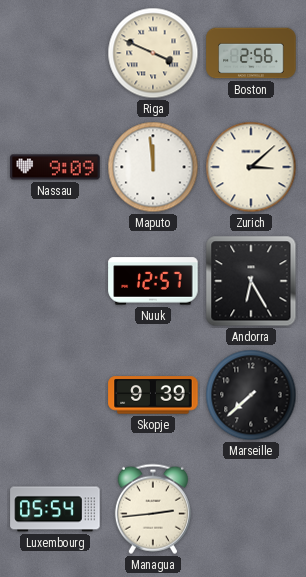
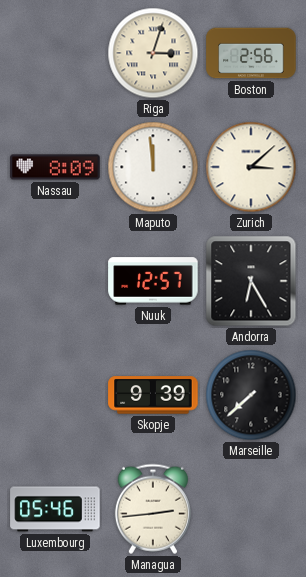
Riga: 3:49 -> 3:03
Nassau: 9:09 -> 8:09
Luxembourg: 05:54 -> 05:46
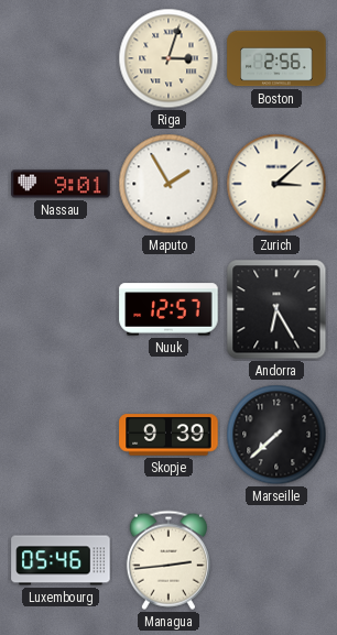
Nassau: 8:09 -> 9:01
Maputo: 11:59 -> 1:55
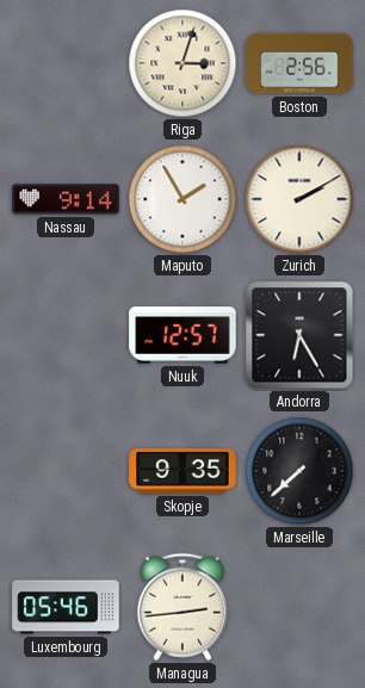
Nassau: 9:01 -> 9:14
Zurich: 3:08 -> 2:10
Skopje: 9:39 -> 9:35
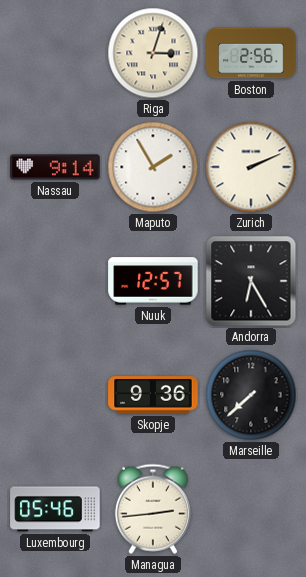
Zurich: 2:10 -> 2:11
Skopje: 9:35 -> 9:36
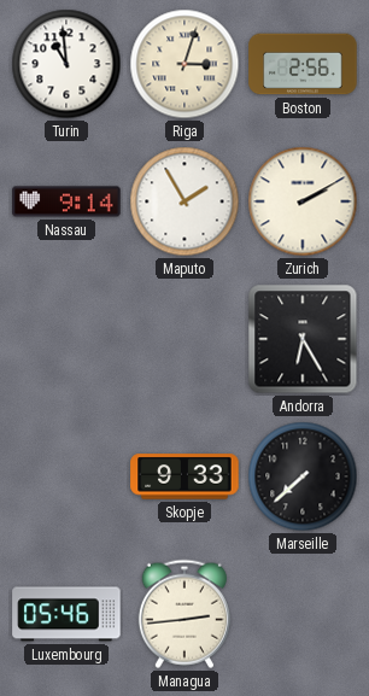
Turin: none -> 10:59
Zurich: 2:11 -> 2:10
Nuuk: 12:57 -> none
Skopje: 9:36 -> 9:33
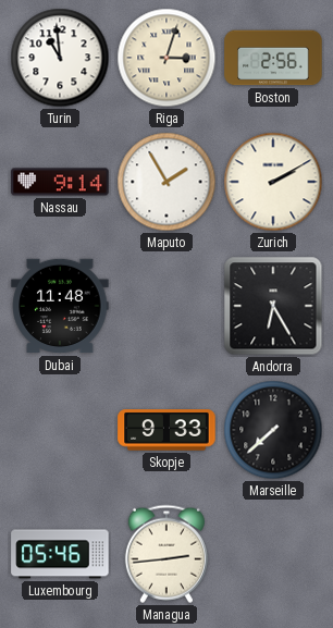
Dubai: none -> 11:48
